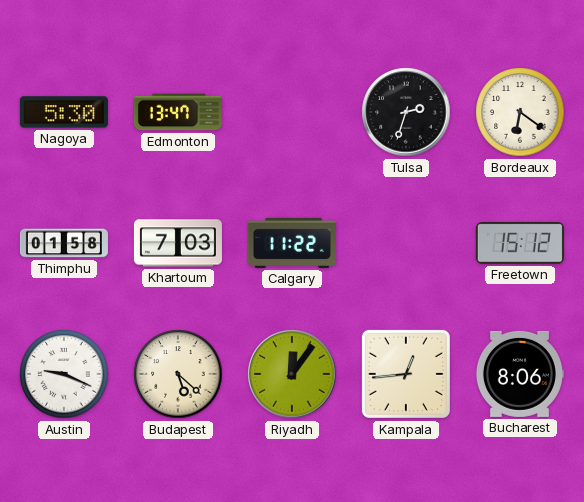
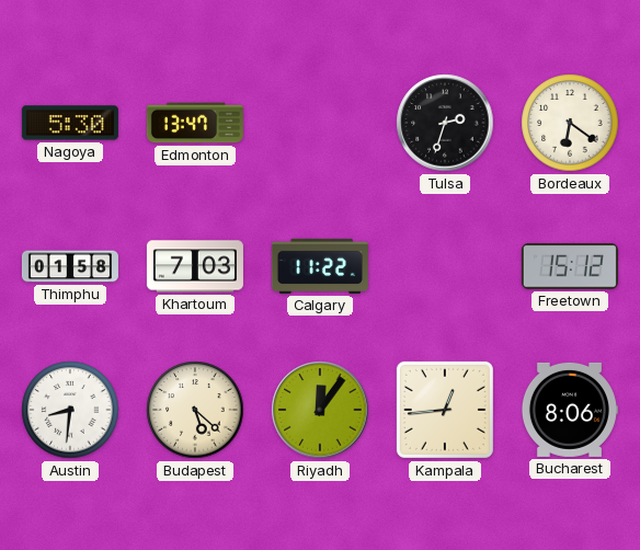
Austin: 9:19 -> 8:31
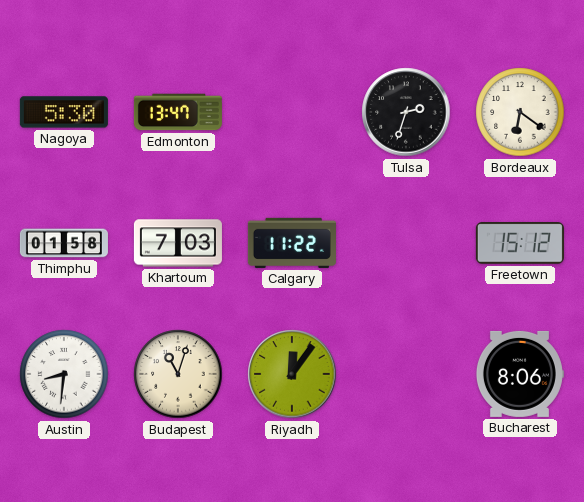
Budapest: 5:22 -> 11:03
Kampala: 12:44 -> none
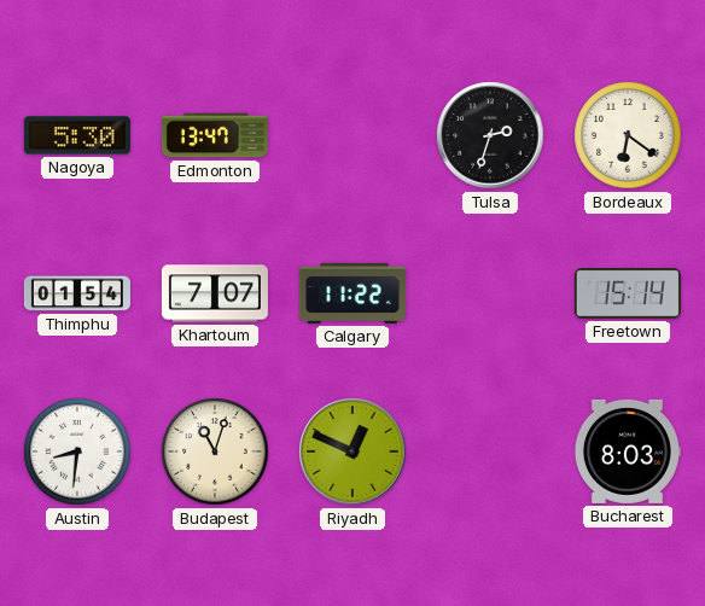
Thimphu: 01:58 -> 01:54
Khartoum: 7:03 -> 7:07
Freetown: 15:12 -> 15:14
Riyadh: 12:06 -> 12:49
Bucharest: 8:06 -> 8:03
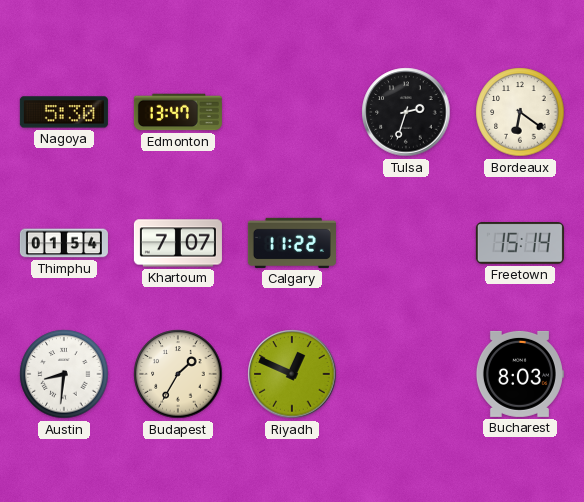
Budapest: 11:03 -> 1:35
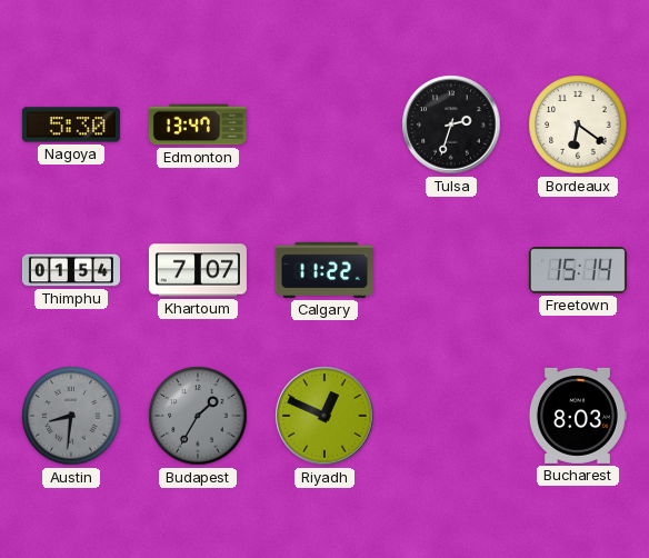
Austin dial: white -> grey
Budapest dial: cream -> grey
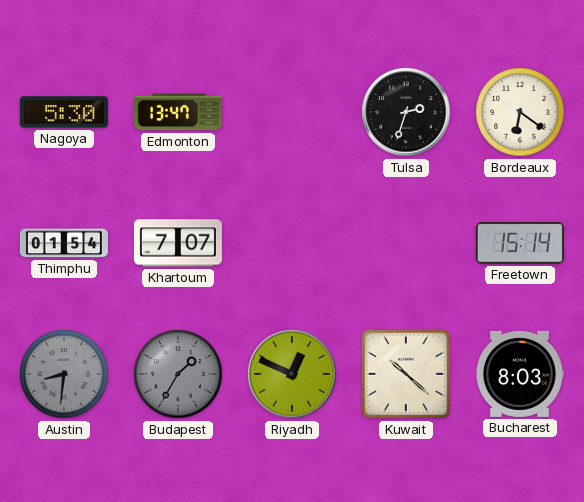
Calgary: 11:22 -> none
Kuwait: none -> 10:22
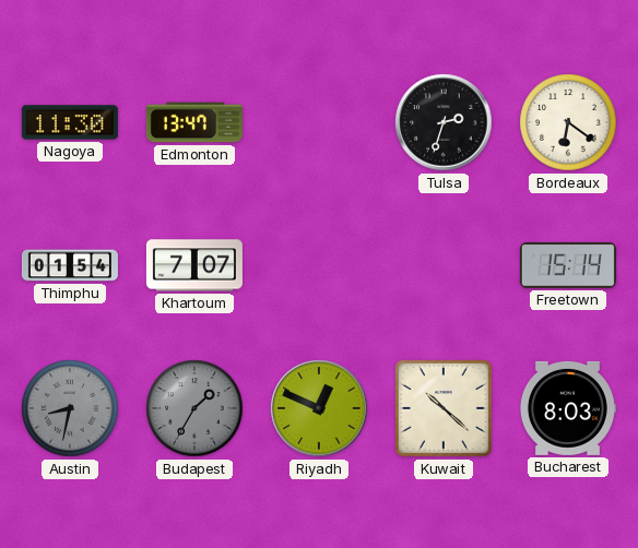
Nagoya: 5:30 -> 11:30
Austin: 8:31 -> 8:32
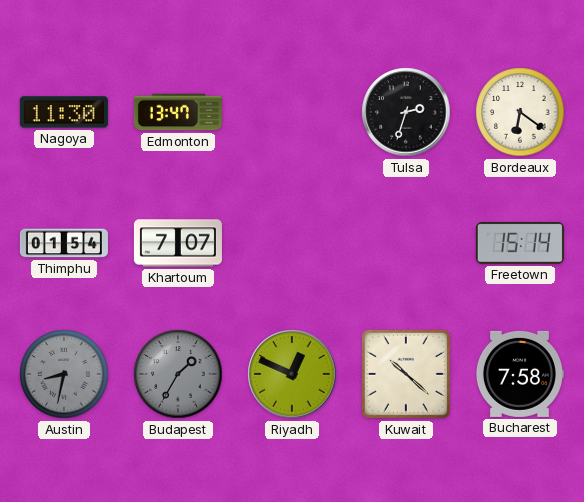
Bucharest: 8:03 -> 7:58
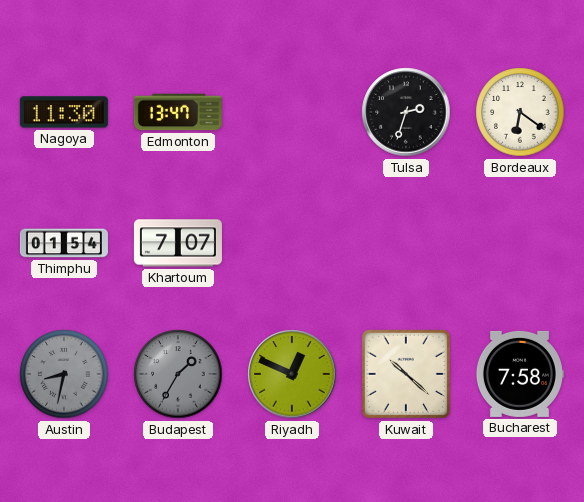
Freetown: 15:14 -> none
